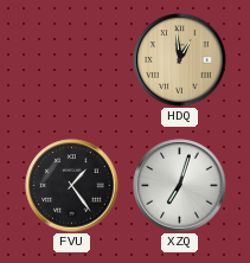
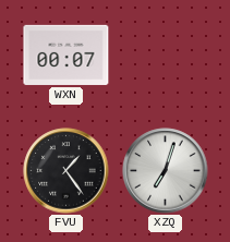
WXN: none -> 00:07
HDQ: 12:59 -> none
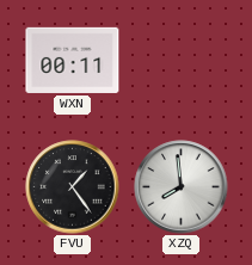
WXN: 00:07 -> 00:11
XZQ: 7:03 -> 7:59
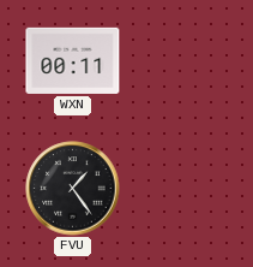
XZQ: 7:59 -> none
